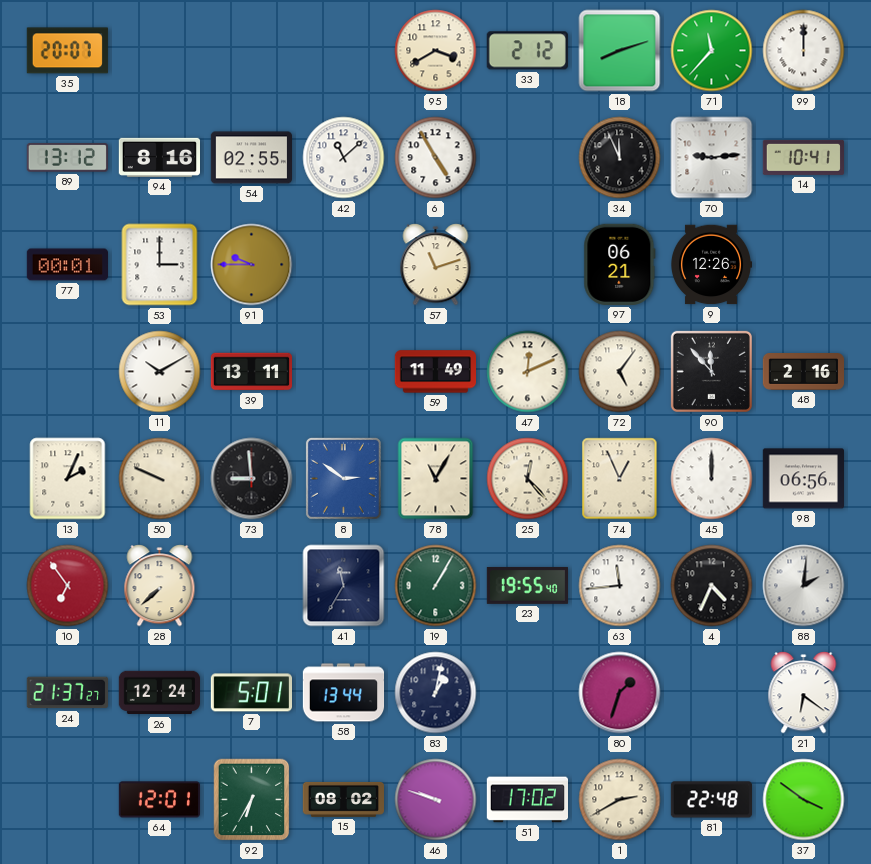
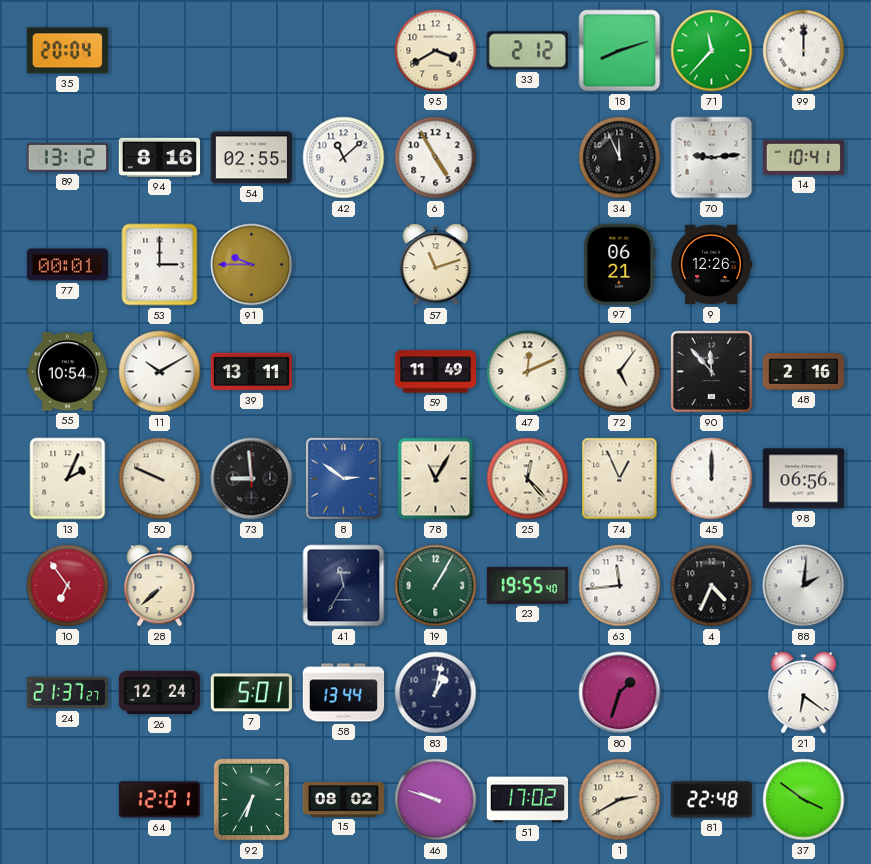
35: 20:07 -> 20:04
55: none -> 10:54
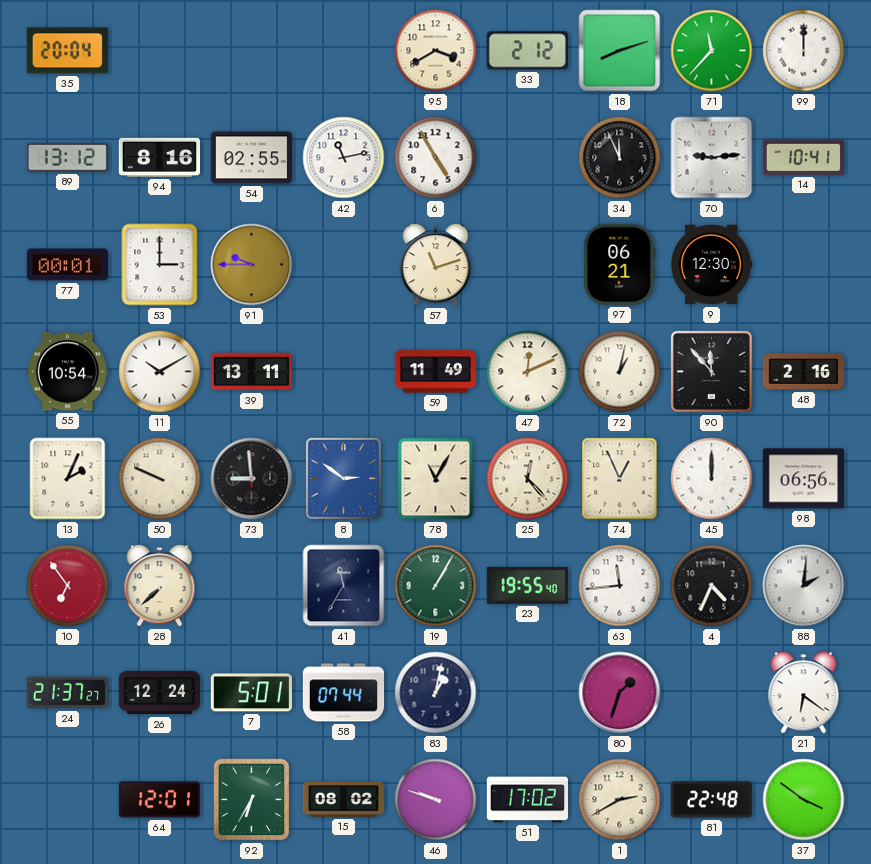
42: 11:08 -> 11:13
9: 12:26 -> 12:30
72: 5:06 -> 1:02
58: 13:44 -> 07:44
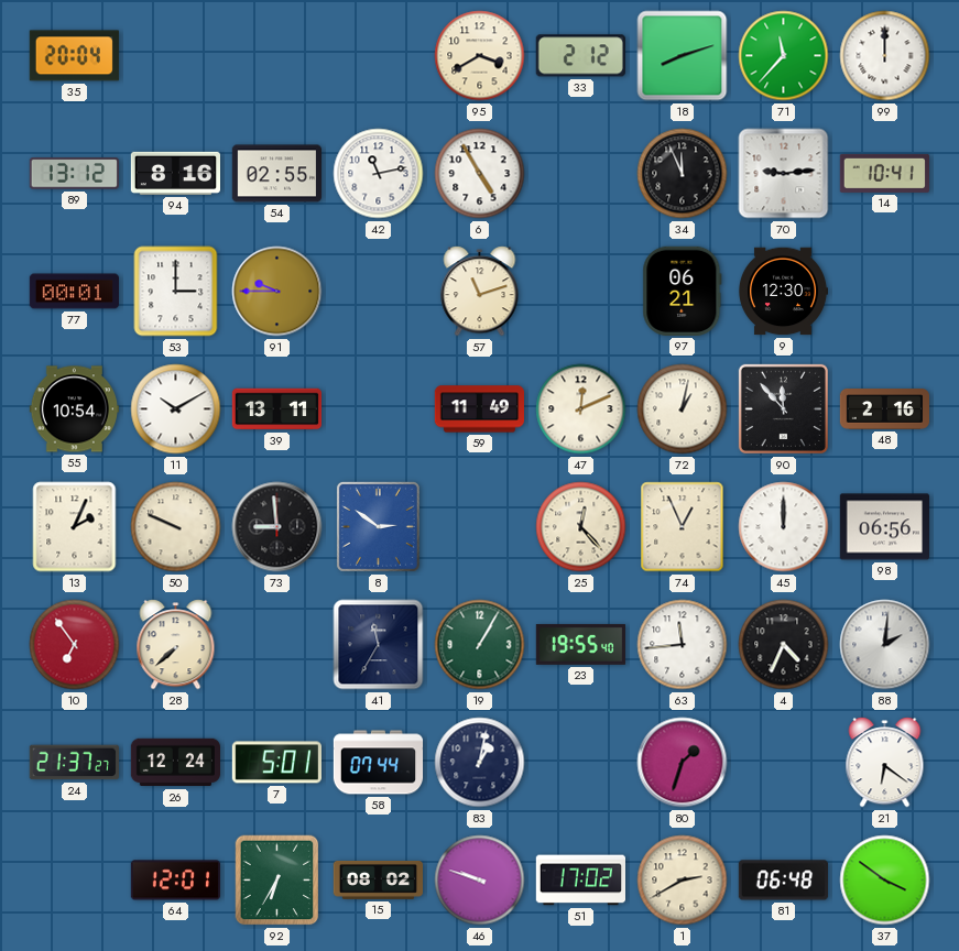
78: 11:05 -> none
81: 22:48 -> 06:48
